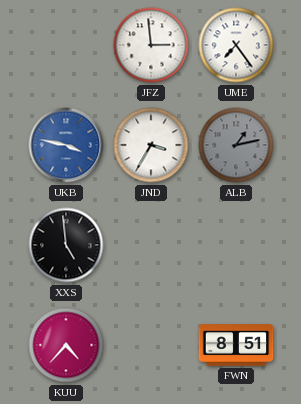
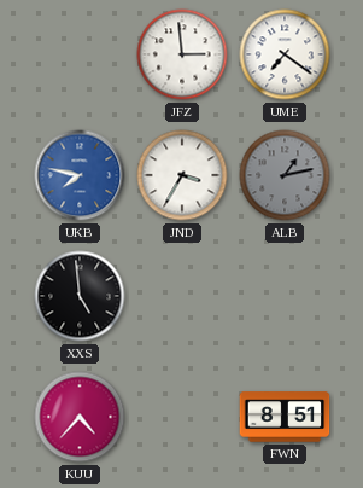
UME: 7:24 -> 7:21
UKB: 3:47 -> 7:47
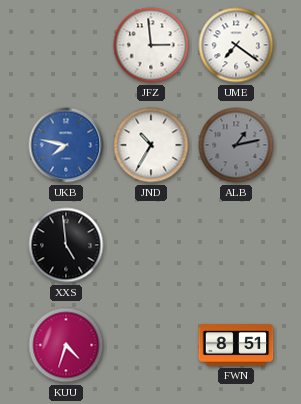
JND: 3:35 -> 10:35
KUU: 4:37 -> 4:33
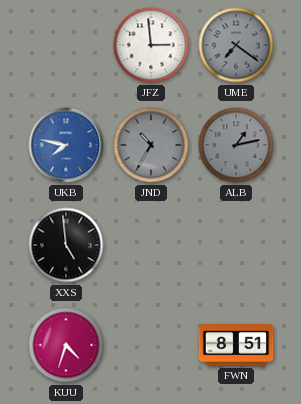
UME dial: white -> grey
JND dial: white -> grey
